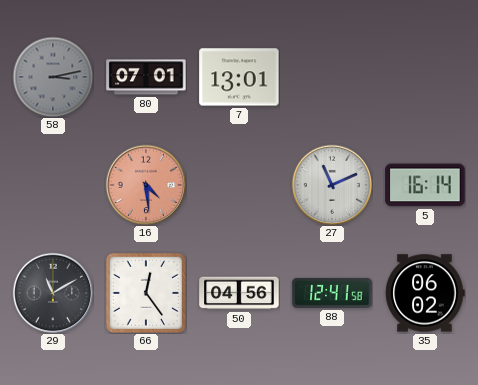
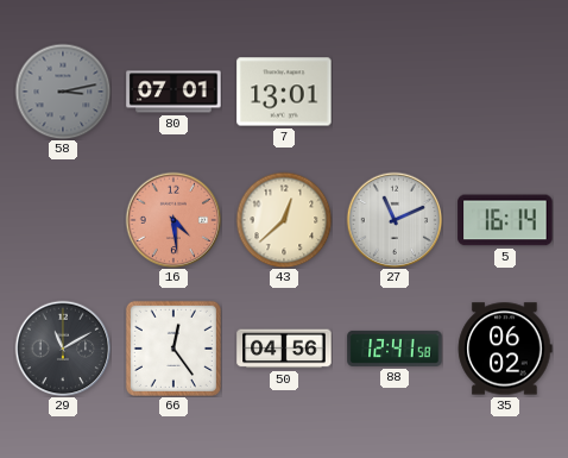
43: none -> 12:38
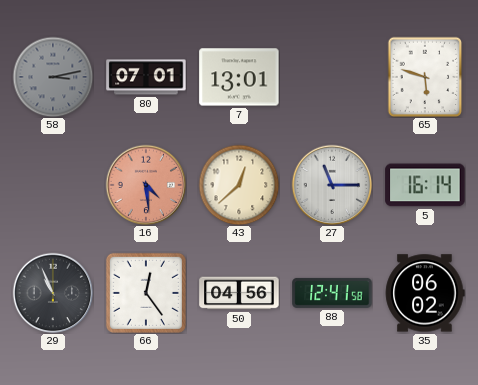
65: none -> 5:48
27: 11:11 -> 11:15
29: 11:10 -> 10:56
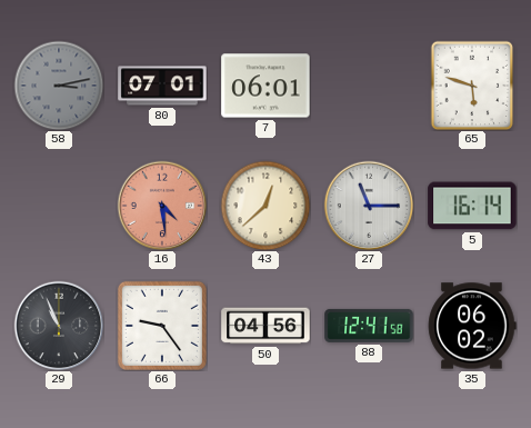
7: 13:01 -> 06:01
66: 12:24 -> 9:24
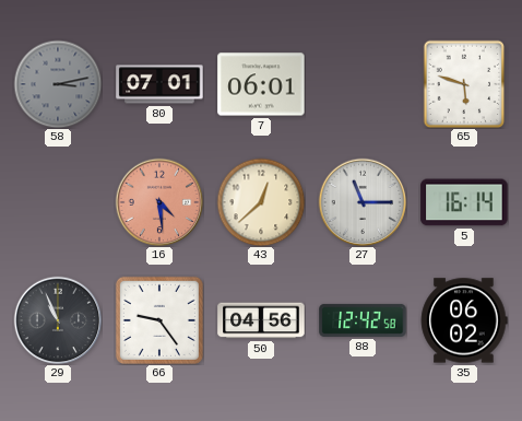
88: 12:41 -> 12:42
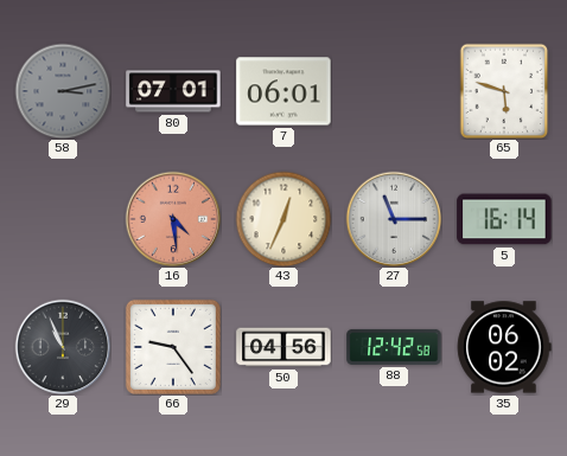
43: 12:38 -> 12:34
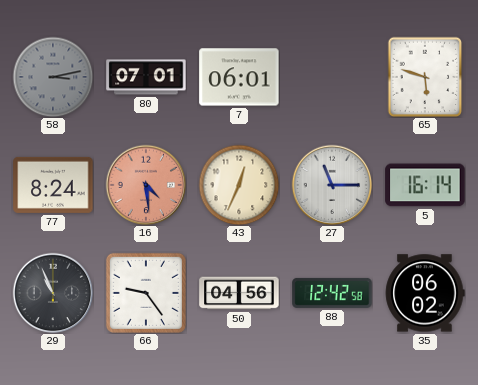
77: none -> 8:24
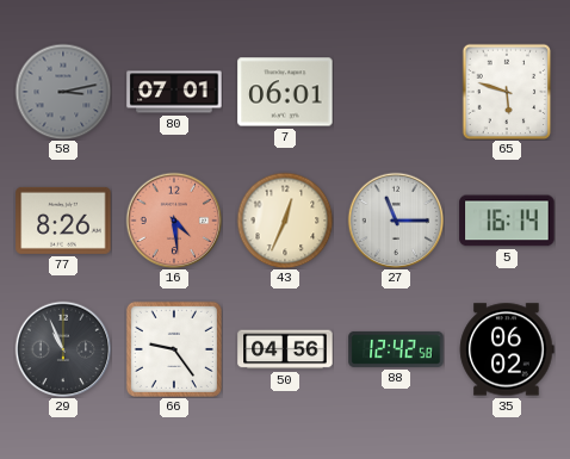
77: 8:24 -> 8:26
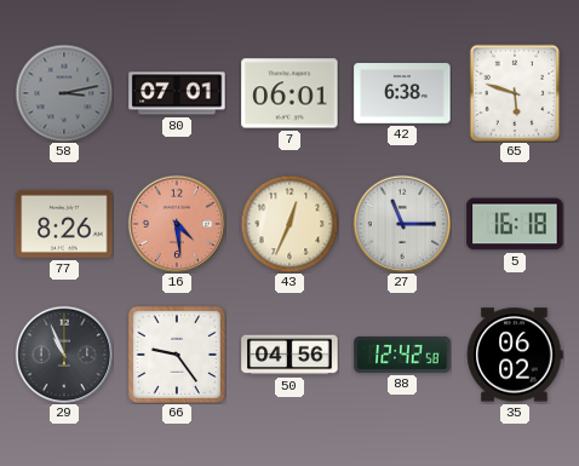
42: none -> 6:38
5: 16:14 -> 16:18
